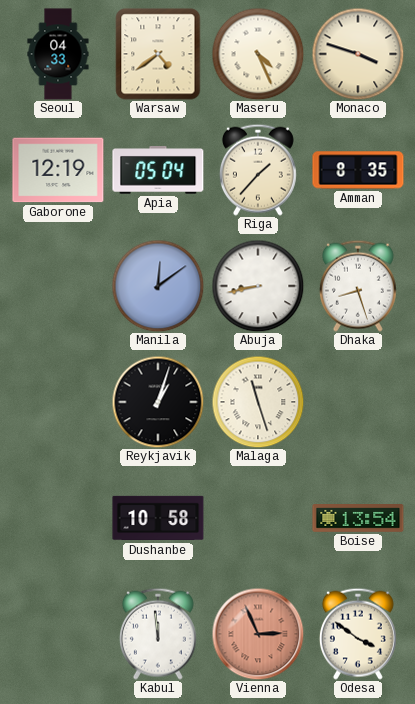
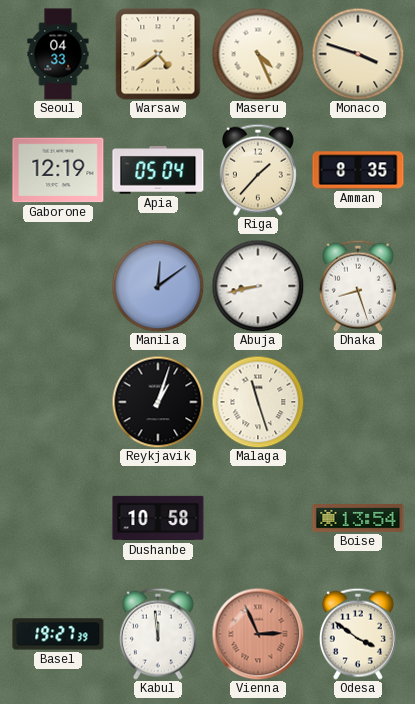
Basel: none -> 19:27
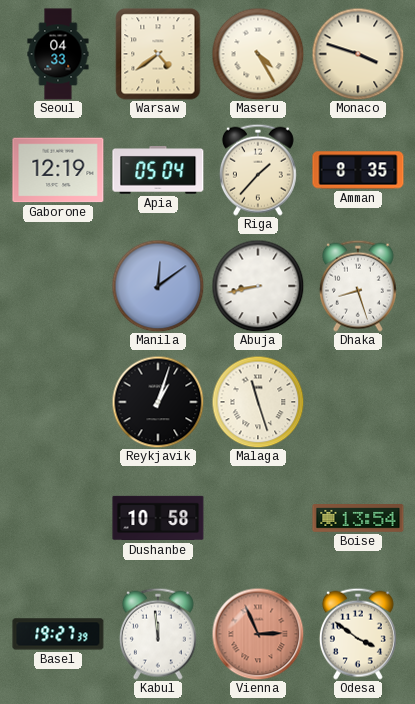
Maseru: 4:26 -> 4:25
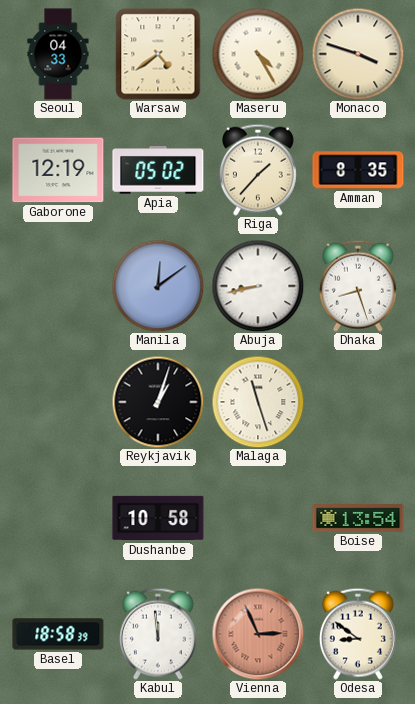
Apia: 05:04 -> 05:02
Basel: 19:27 -> 18:58
Odesa: 3:51 -> 8:51
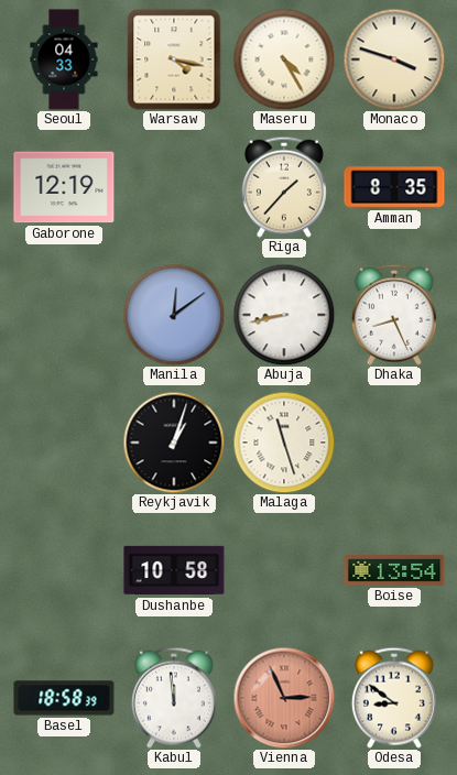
Warsaw: 4:39 -> 4:17
Apia: 05:02 -> none
Dhaka: 8:27 -> 8:26
